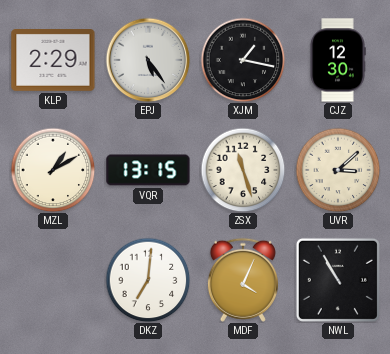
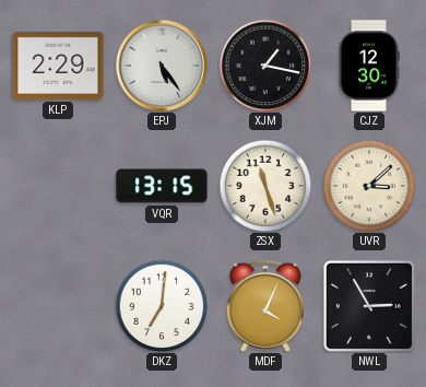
MZL: 1:10 -> none
NWL: 10:55 -> 2:55
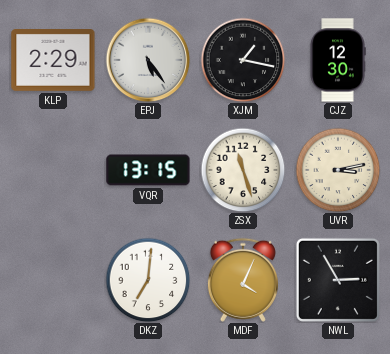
UVR: 3:08 -> 3:13
